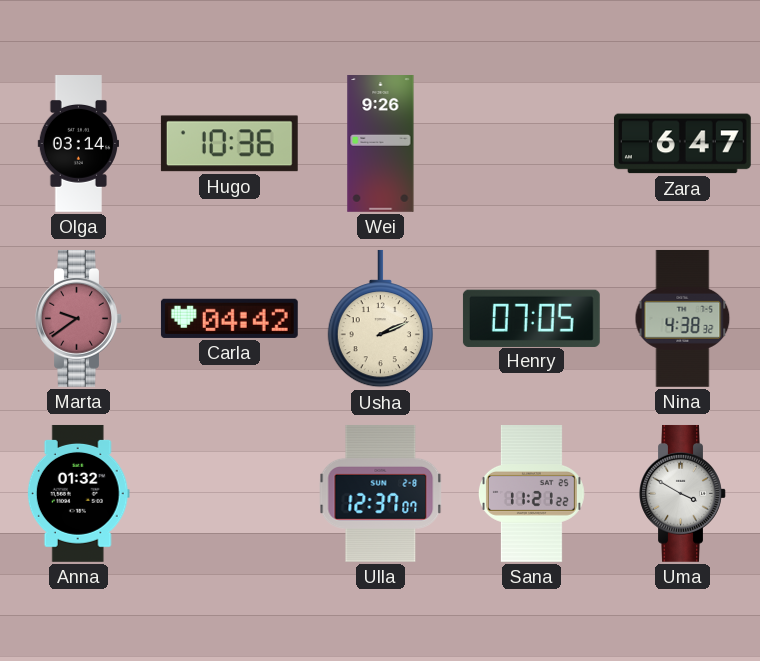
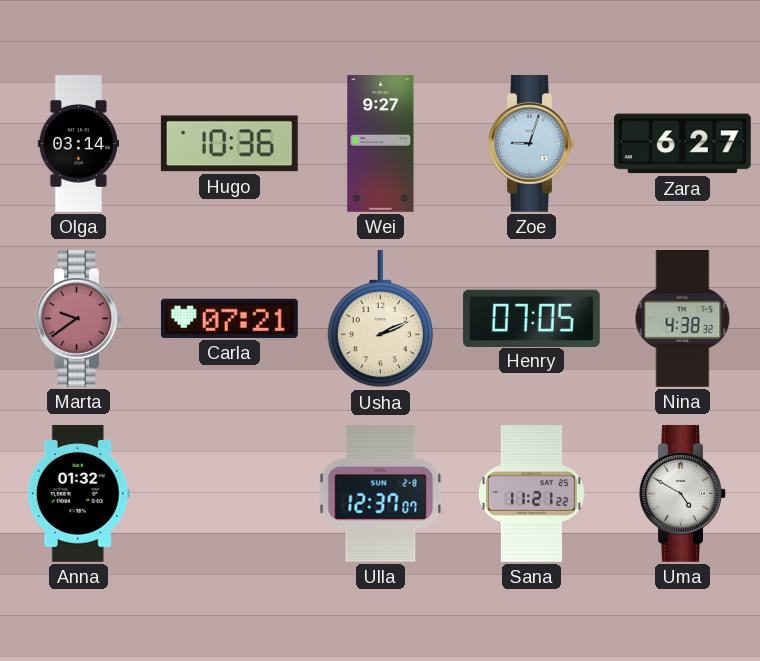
Wei: 9:26 -> 9:27
Zoe: none -> 9:03
Zara: 6:47 -> 6:27
Carla: 04:42 -> 07:21
Uma: 3:50 -> 4:50
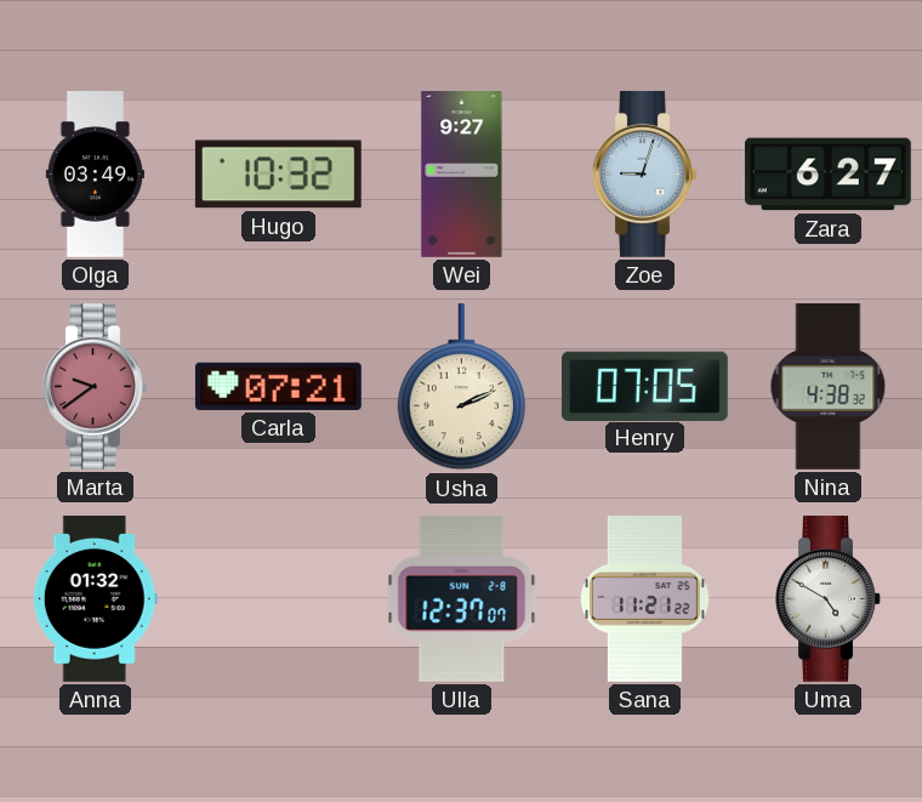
Olga: 03:14 -> 03:49
Hugo: 10:36 -> 10:32
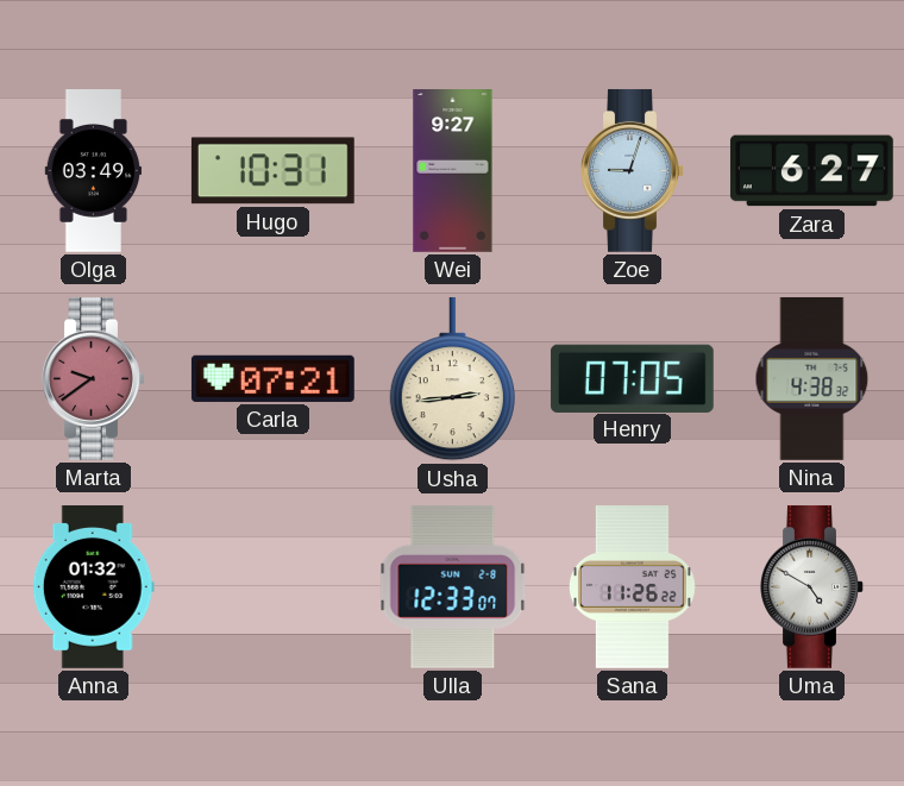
Hugo: 10:32 -> 10:31
Usha: 2:11 -> 2:44
Ulla: 12:37 -> 12:33
Sana: 11:21 -> 11:26
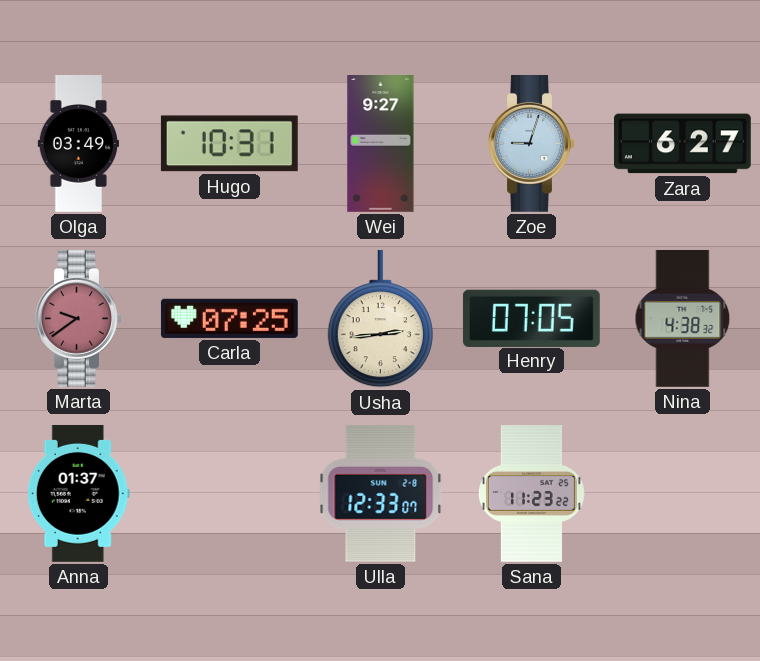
Carla: 07:21 -> 07:25
Anna: 01:32 -> 01:37
Sana: 11:26 -> 11:23
Uma: 4:50 -> none
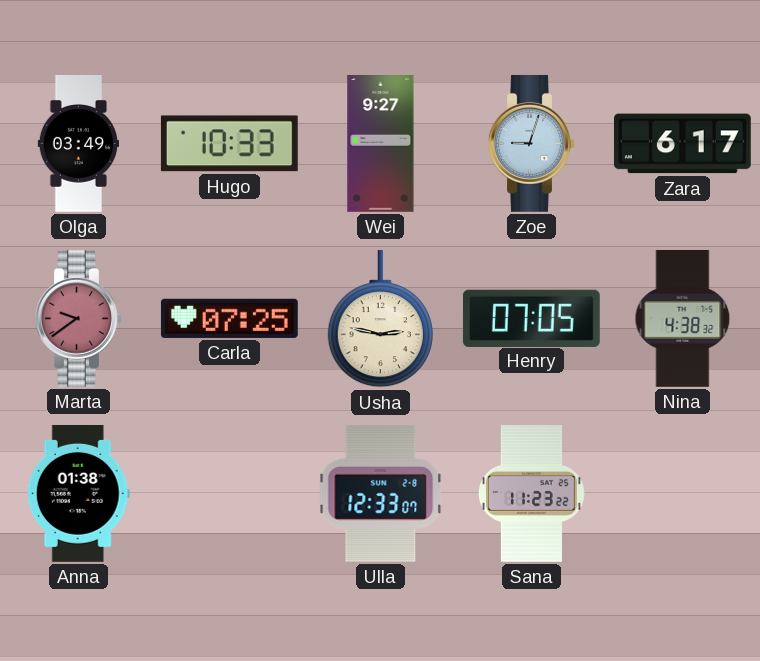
Hugo: 10:31 -> 10:33
Zara: 6:27 -> 6:17
Usha: 2:44 -> 2:47
Anna: 01:37 -> 01:38
